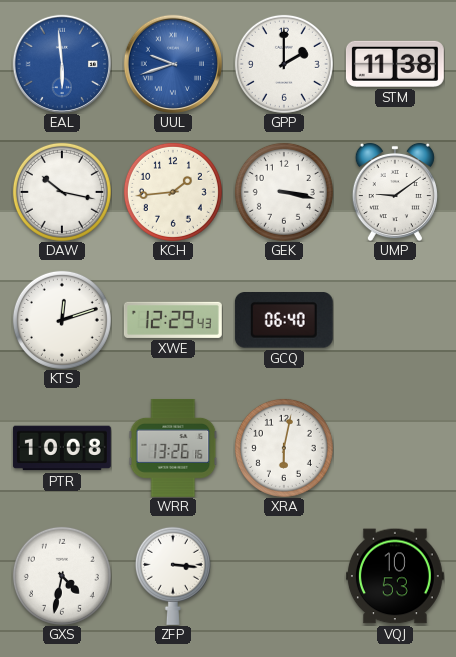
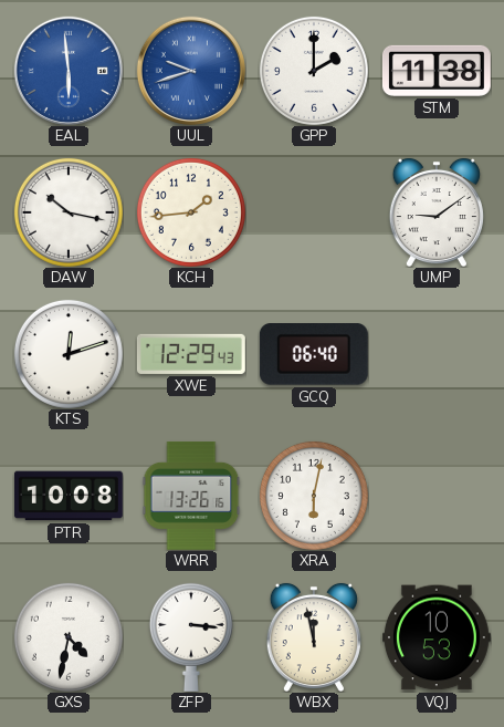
GEK: 3:17 -> none
WBX: none -> 11:58
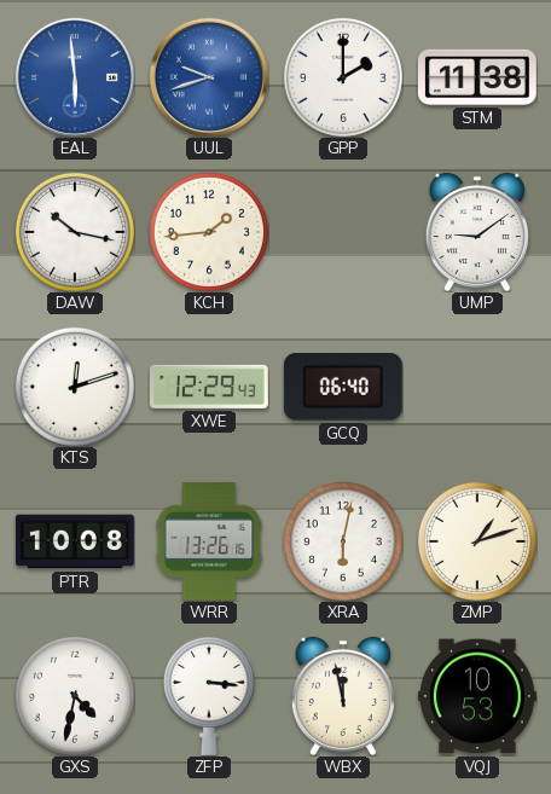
ZMP: none -> 1:12
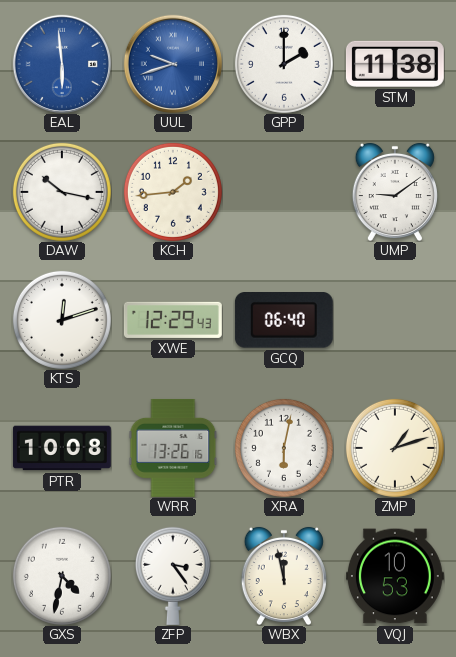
ZFP: 3:16 -> 3:24
